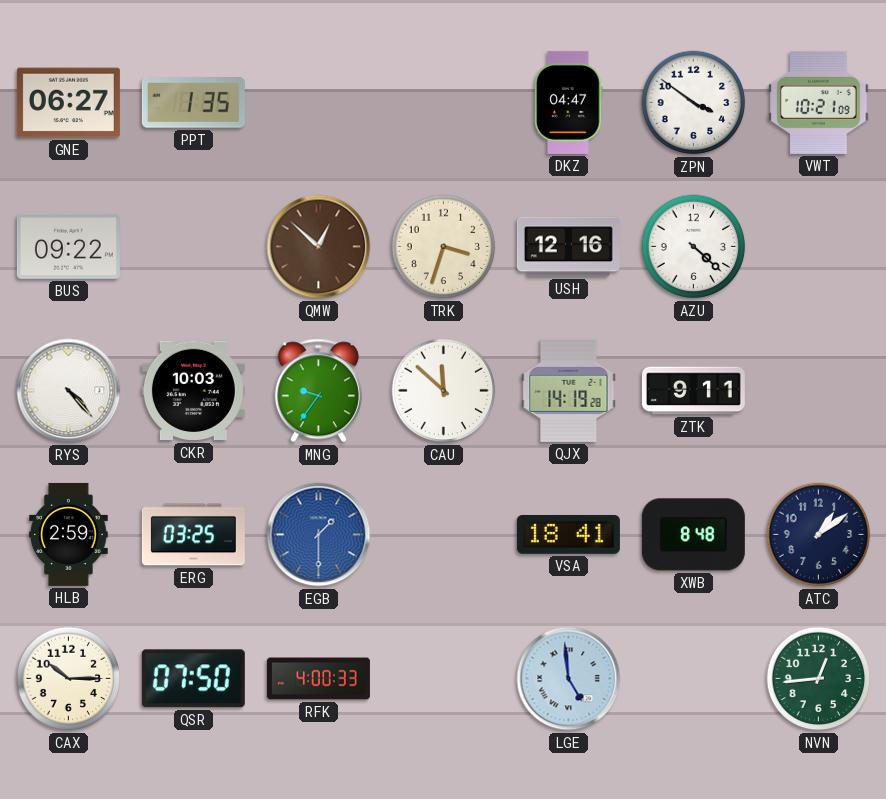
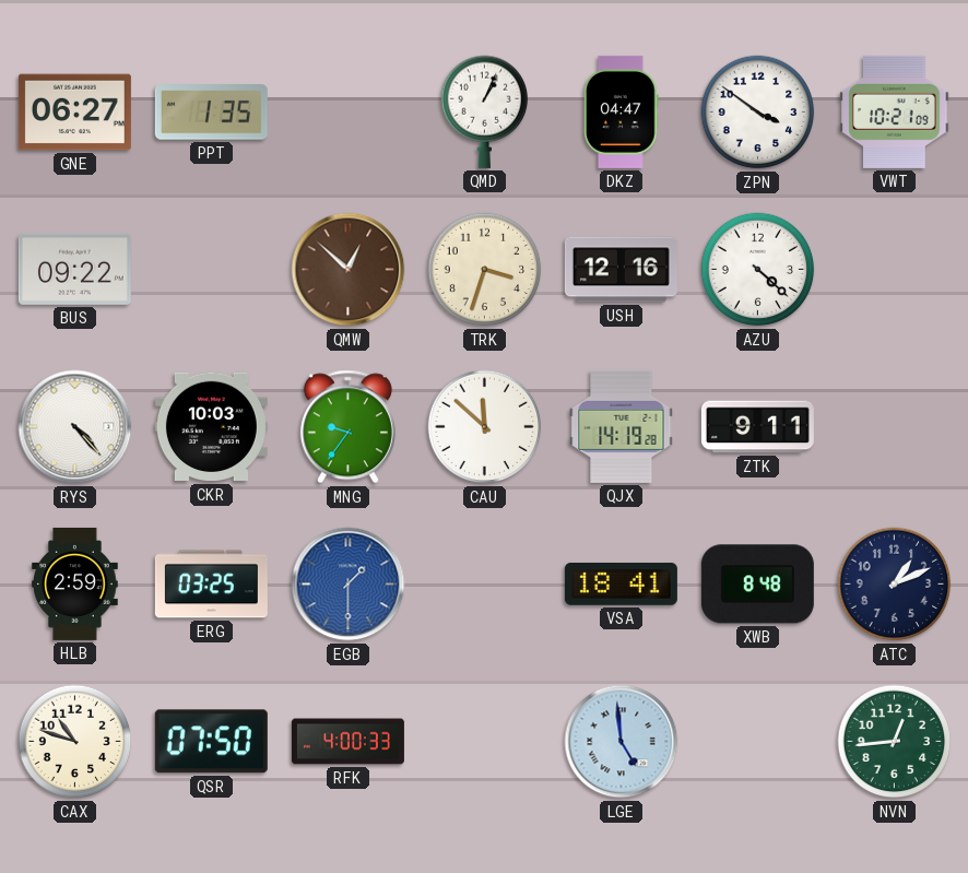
QMD: none -> 1:04
ATC: 1:09 -> 1:11
CAX: 10:15 -> 10:48
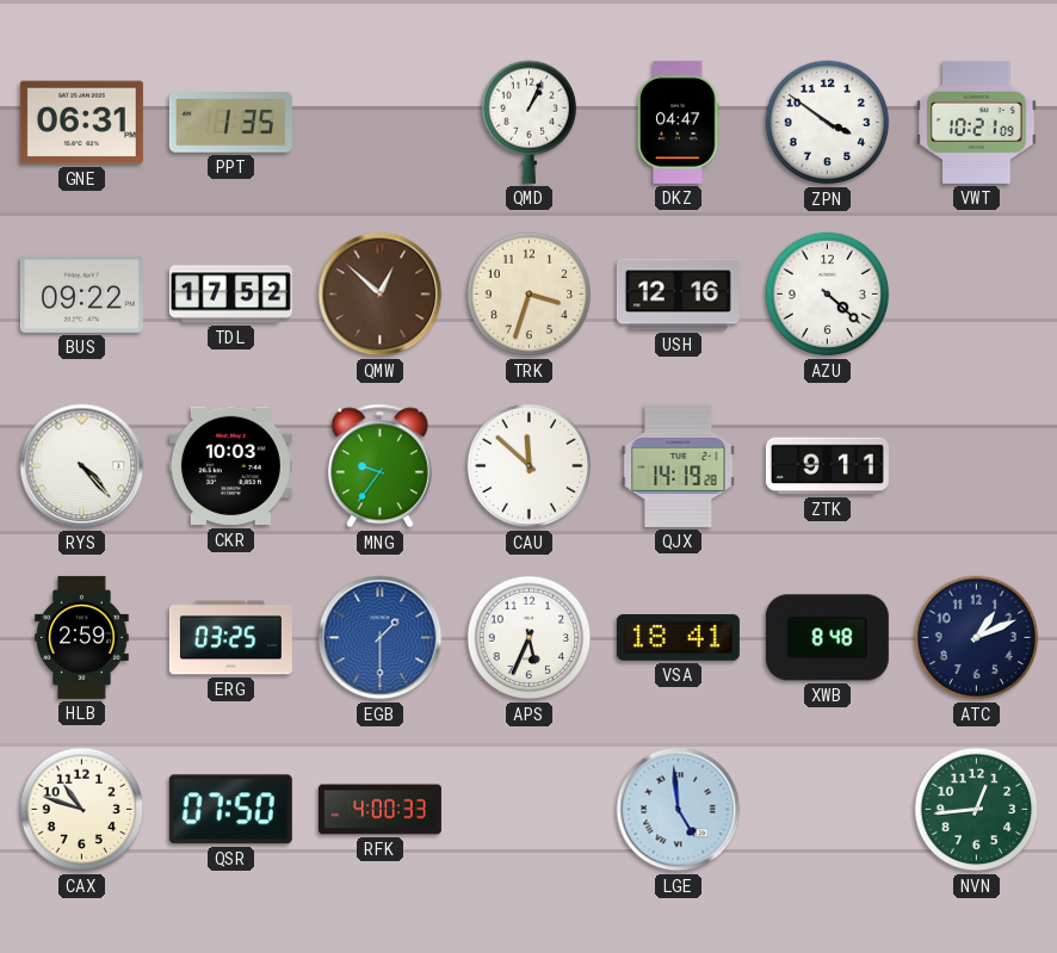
GNE: 06:27 -> 06:31
TDL: none -> 17:52
APS: none -> 5:34
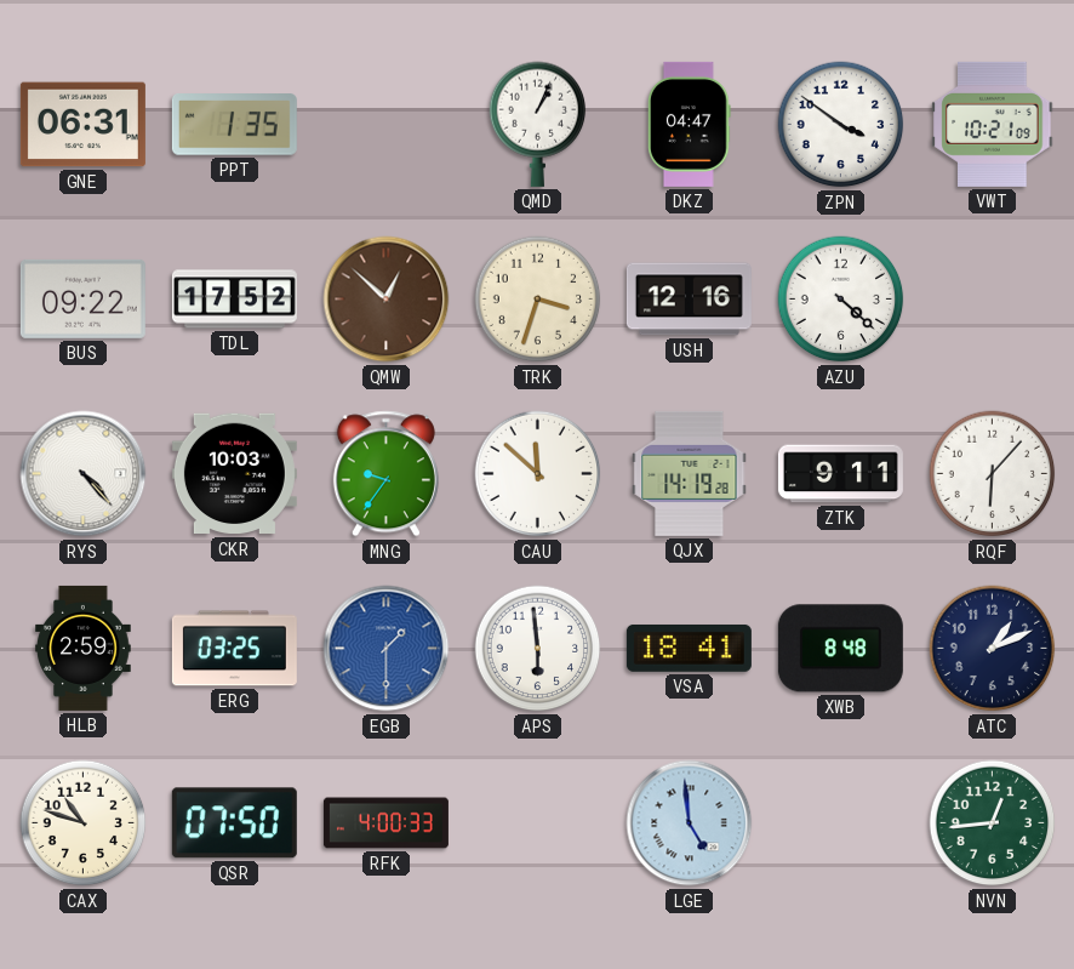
RQF: none -> 6:07
APS: 5:34 -> 5:59
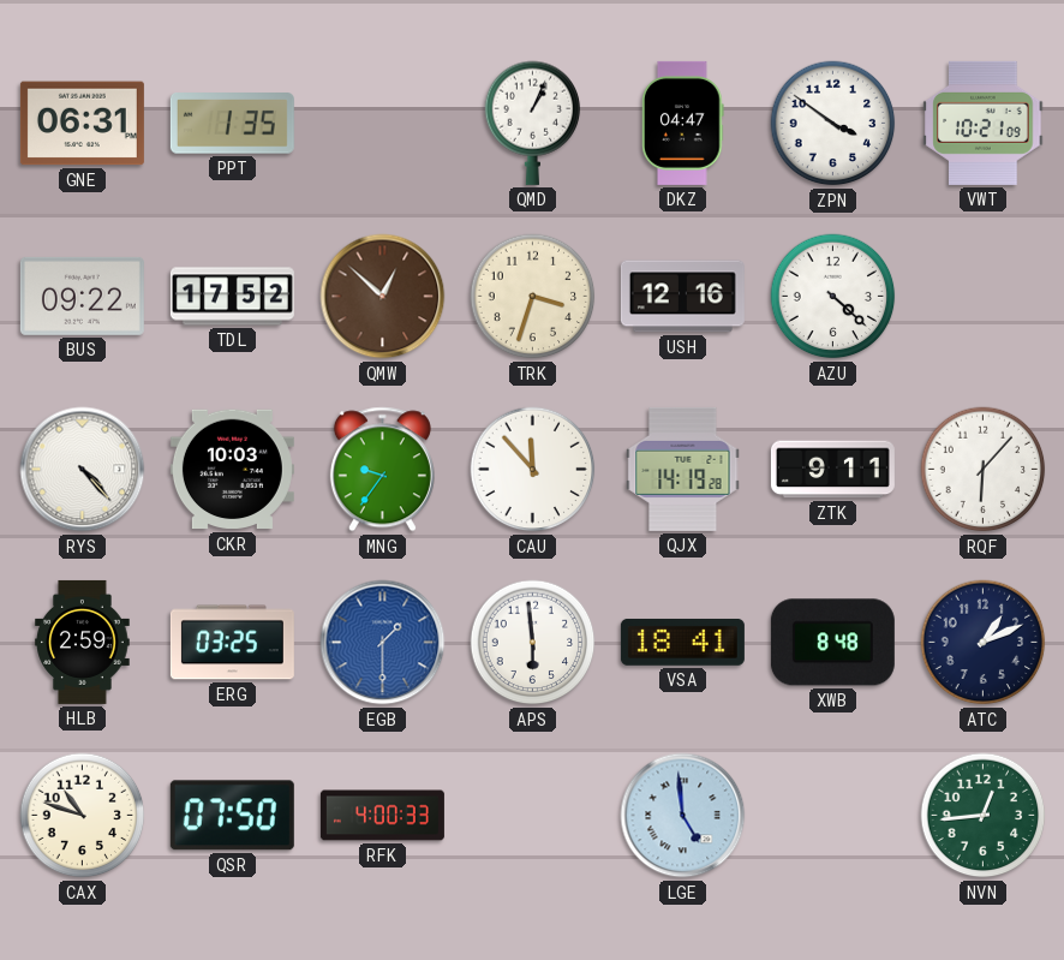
CAU: 11:52 -> 11:53
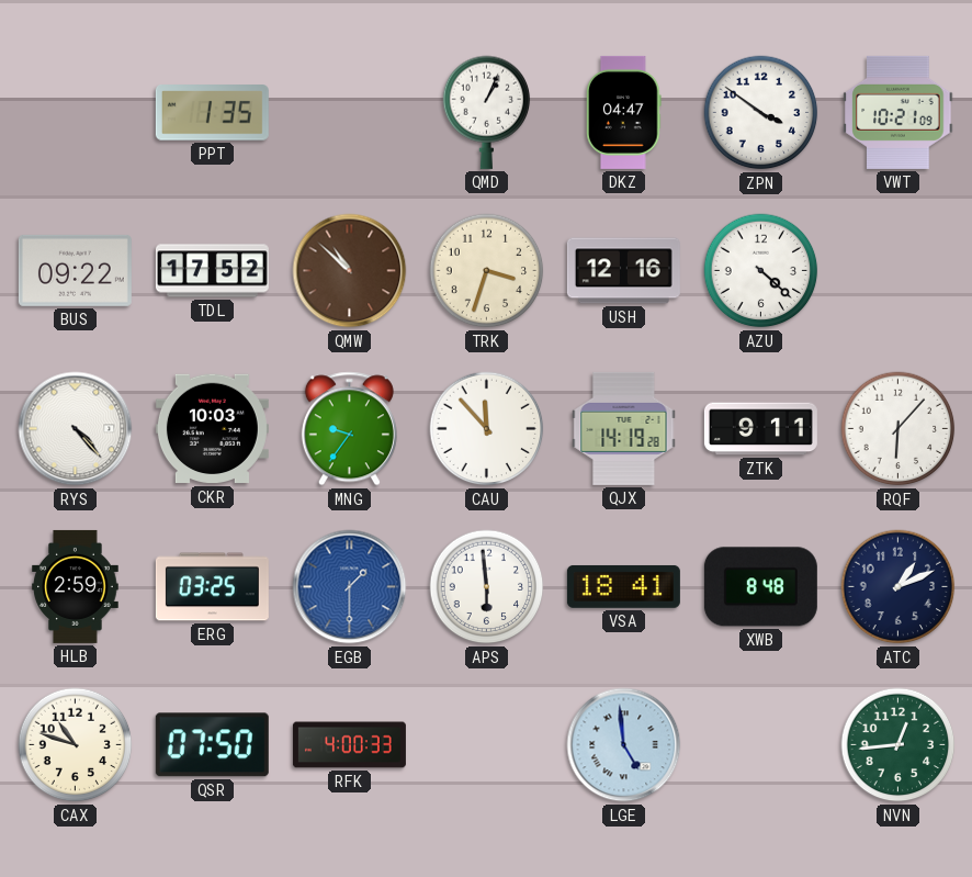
GNE: 06:31 -> none
QMW: 12:52 -> 10:52
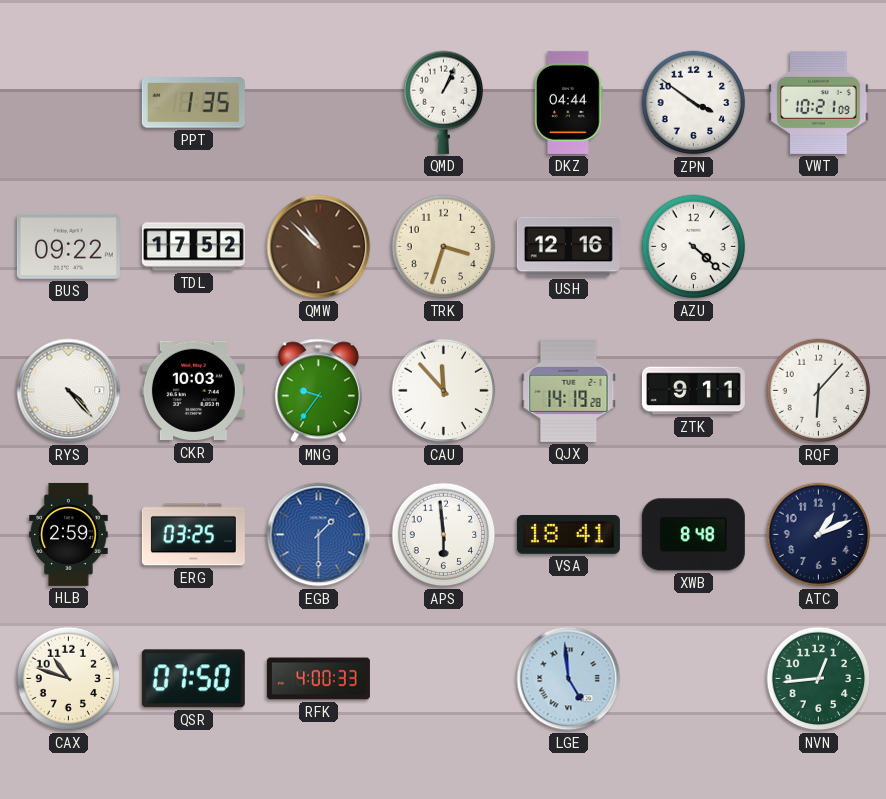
DKZ: 04:47 -> 04:44
